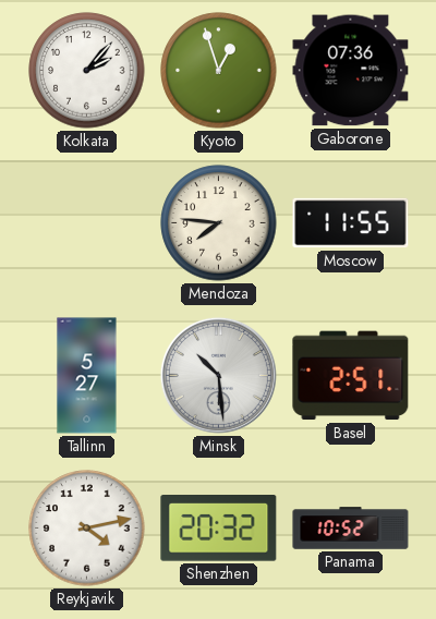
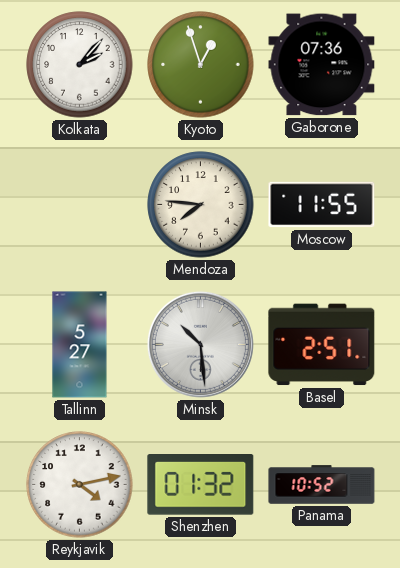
Shenzhen: 20:32 -> 01:32
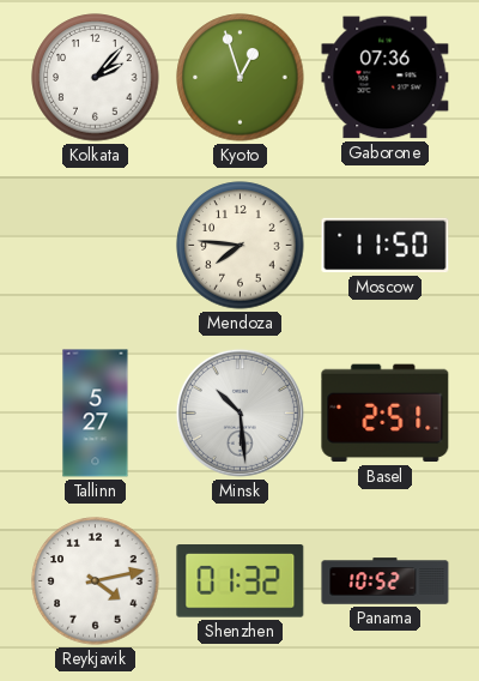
Moscow: 11:55 -> 11:50
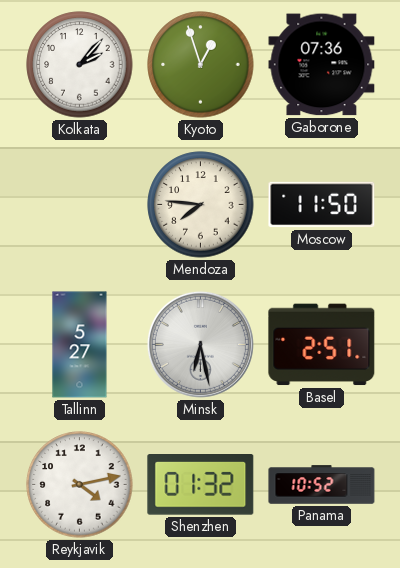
Minsk: 10:29 -> 6:28
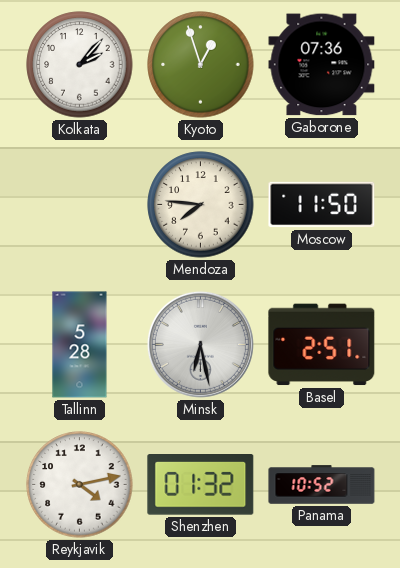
Tallinn: 5:27 -> 5:28
